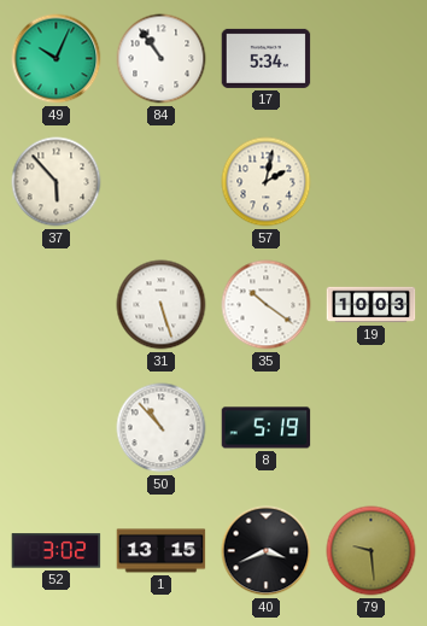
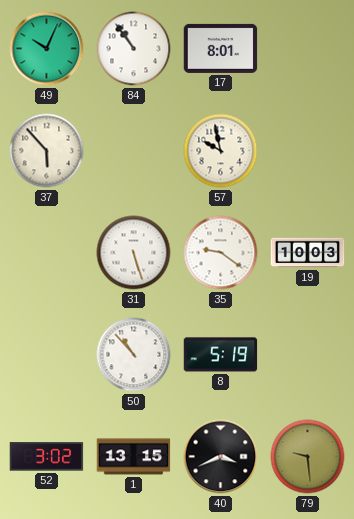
17: 5:34 -> 8:01
57: 2:02 -> 9:58
35: 10:21 -> 9:21
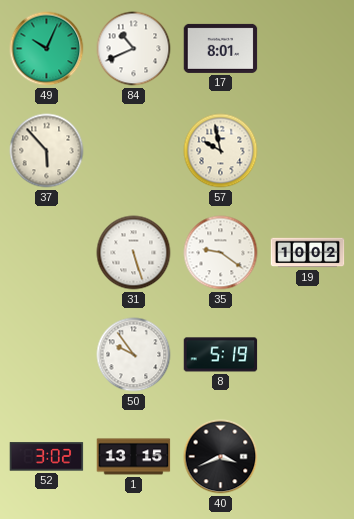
84: 10:54 -> 10:41
19: 10:03 -> 10:02
50: 10:53 -> 9:54
79: 9:29 -> none
